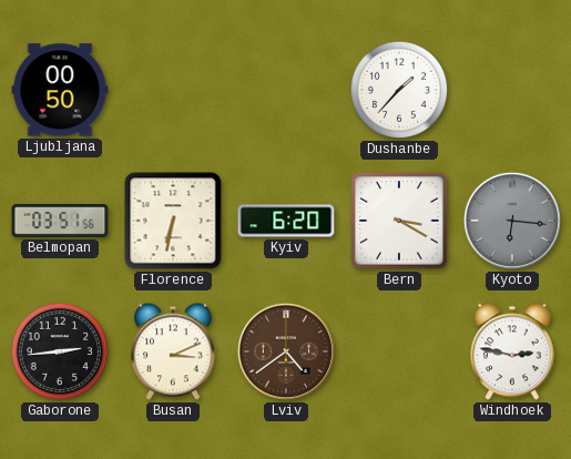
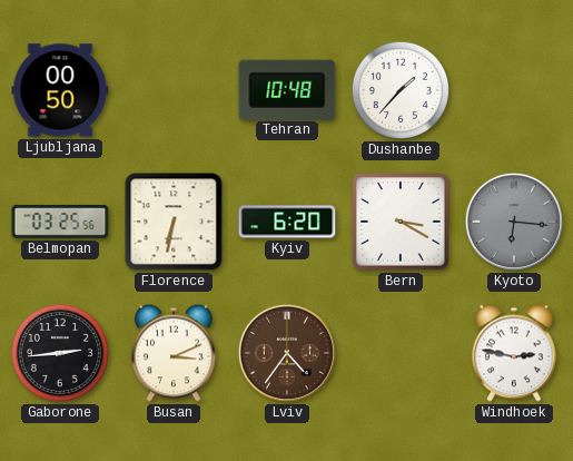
Tehran: none -> 10:48
Belmopan: 03:51 -> 03:25
Lviv: 4:39 -> 4:36
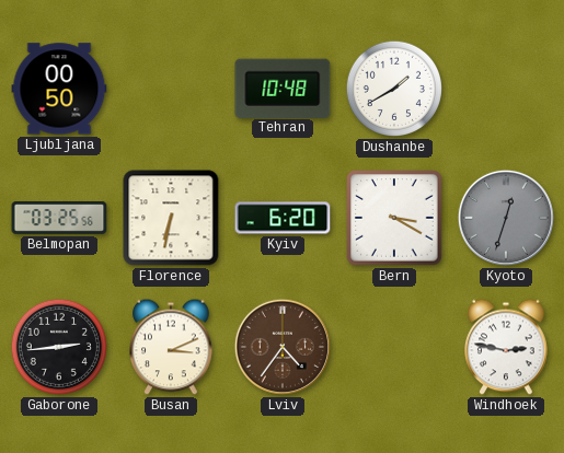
Dushanbe: 1:37 -> 1:40
Kyoto: 6:16 -> 12:33
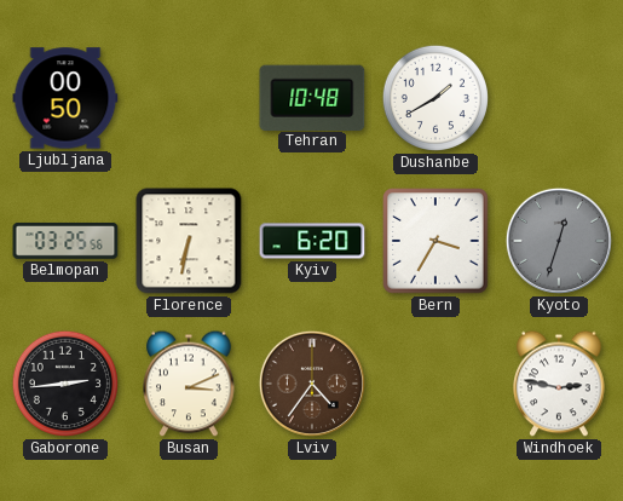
Bern: 3:20 -> 3:35
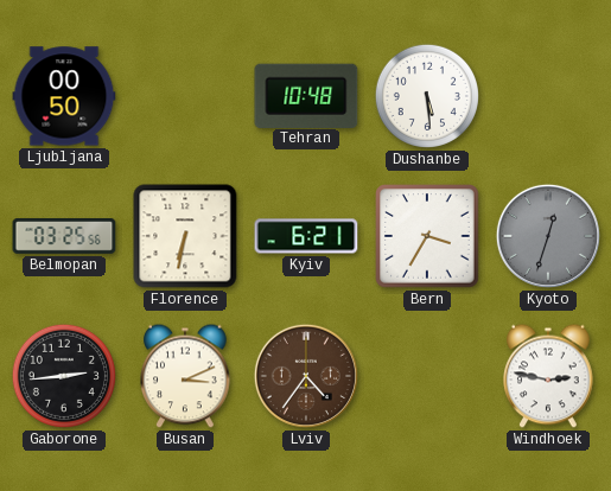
Dushanbe: 1:40 -> 5:29
Kyiv: 6:20 -> 6:21
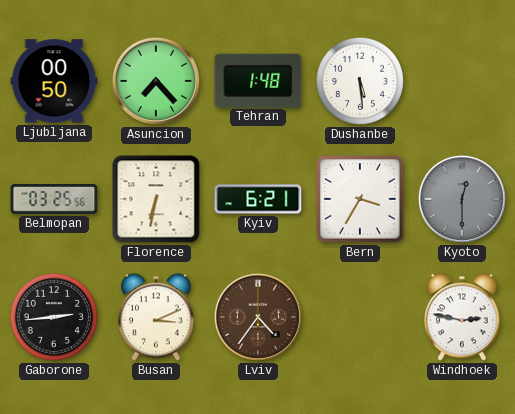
Asuncion: none -> 7:23
Tehran: 10:48 -> 1:48
Kyoto: 12:33 -> 12:30
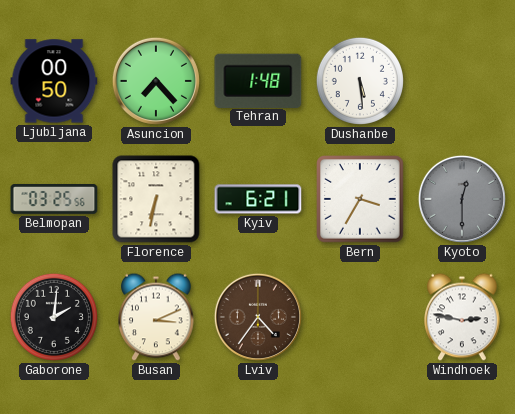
Gaborone: 2:44 -> 2:01
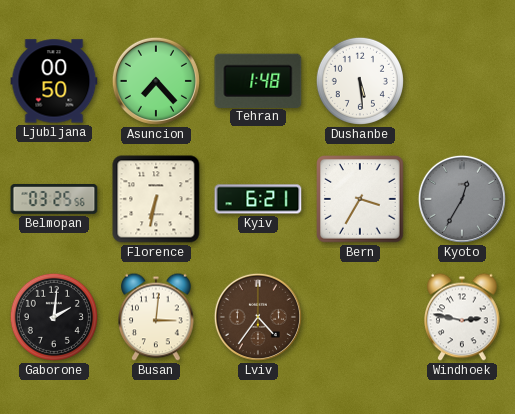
Kyoto: 12:30 -> 12:35
Busan: 3:11 -> 3:01
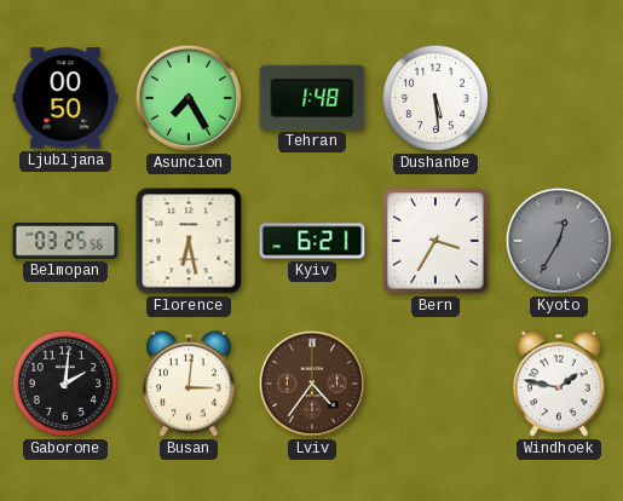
Asuncion: 7:23 -> 7:25
Florence: 6:32 -> 6:28
Windhoek: 2:47 -> 1:47
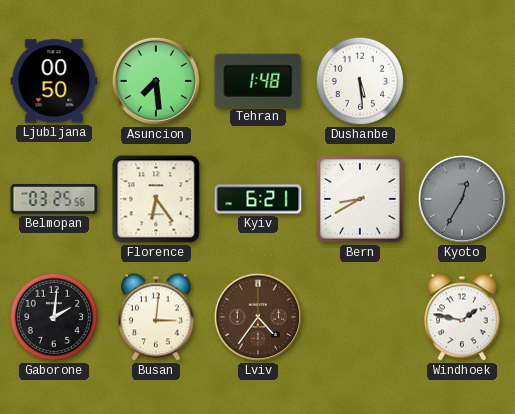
Asuncion: 7:25 -> 7:29
Florence: 6:28 -> 6:24
Bern: 3:35 -> 8:40
